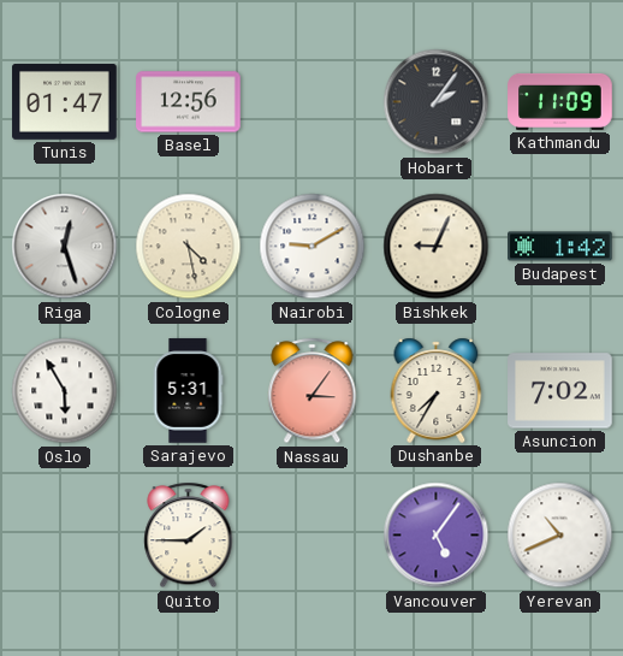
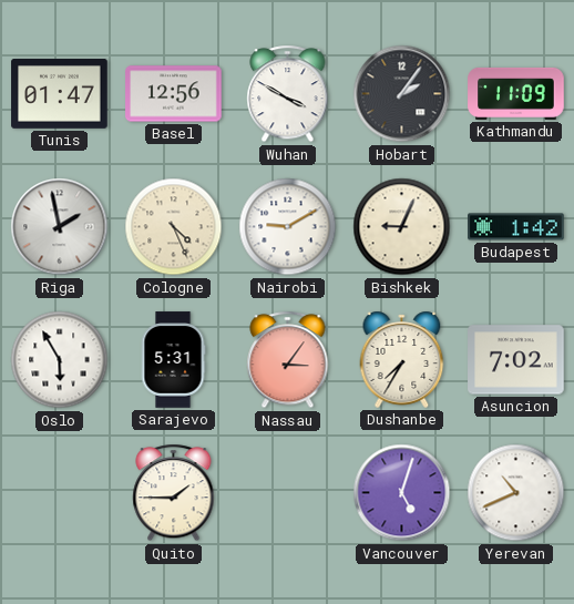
Wuhan: none -> 3:50
Riga: 12:27 -> 1:58
Cologne: 4:28 -> 4:26
Vancouver: 5:06 -> 5:03
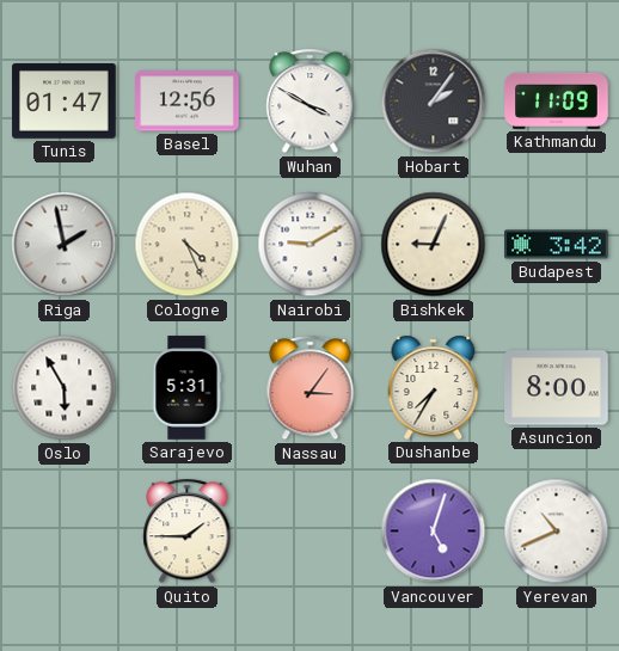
Budapest: 1:42 -> 3:42
Asuncion: 7:02 -> 8:00
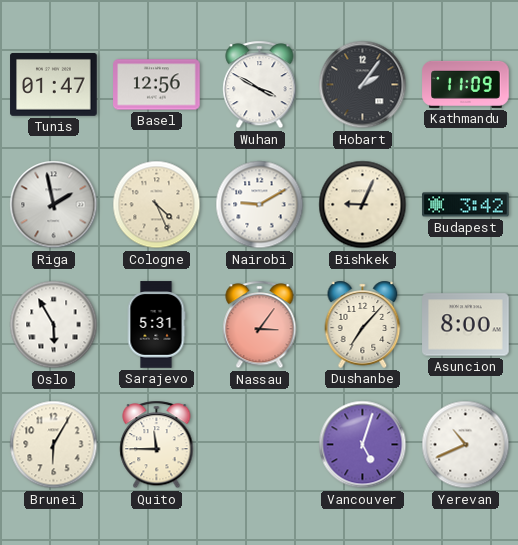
Dushanbe: 7:35 -> 7:07
Brunei: none -> 6:05
Quito: 1:45 -> 11:45
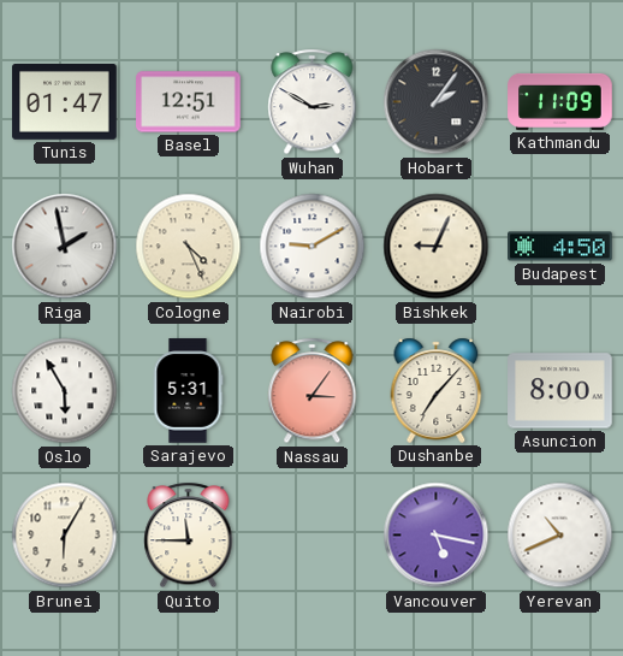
Basel: 12:56 -> 12:51
Wuhan: 3:50 -> 2:50
Budapest: 3:42 -> 4:50
Vancouver: 5:03 -> 5:17
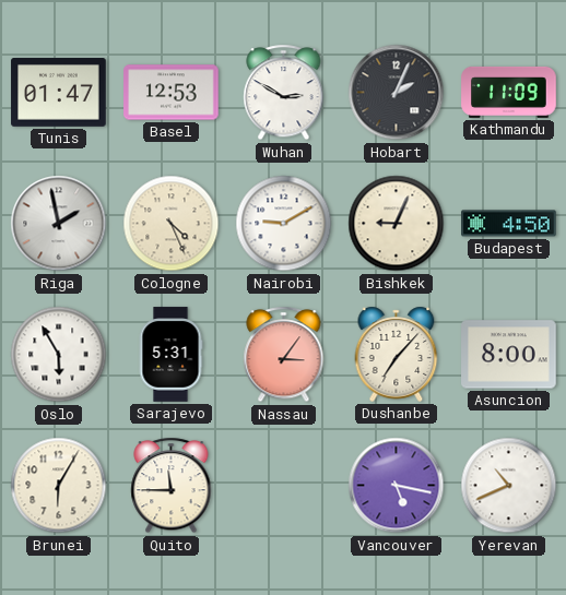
Basel: 12:51 -> 12:53
Hobart: 2:06 -> 2:04
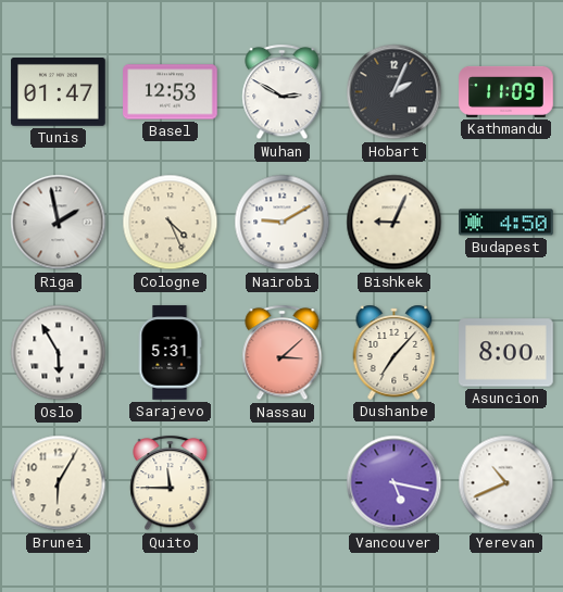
Nassau: 3:06 -> 3:08
